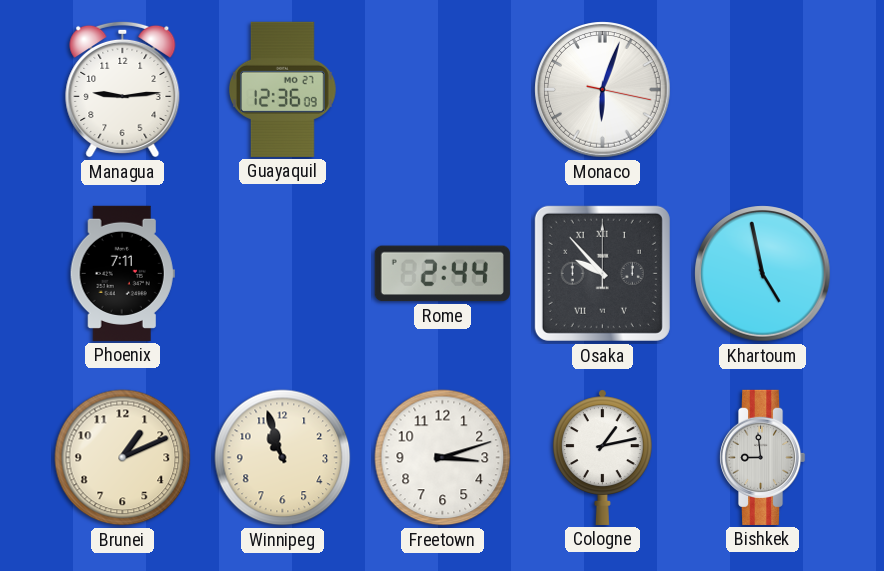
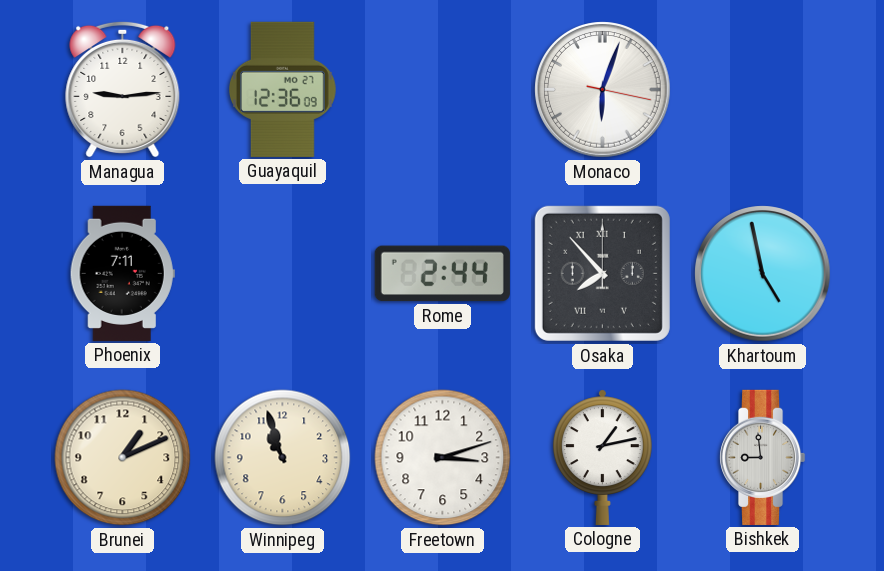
Osaka: 9:53 -> 7:53
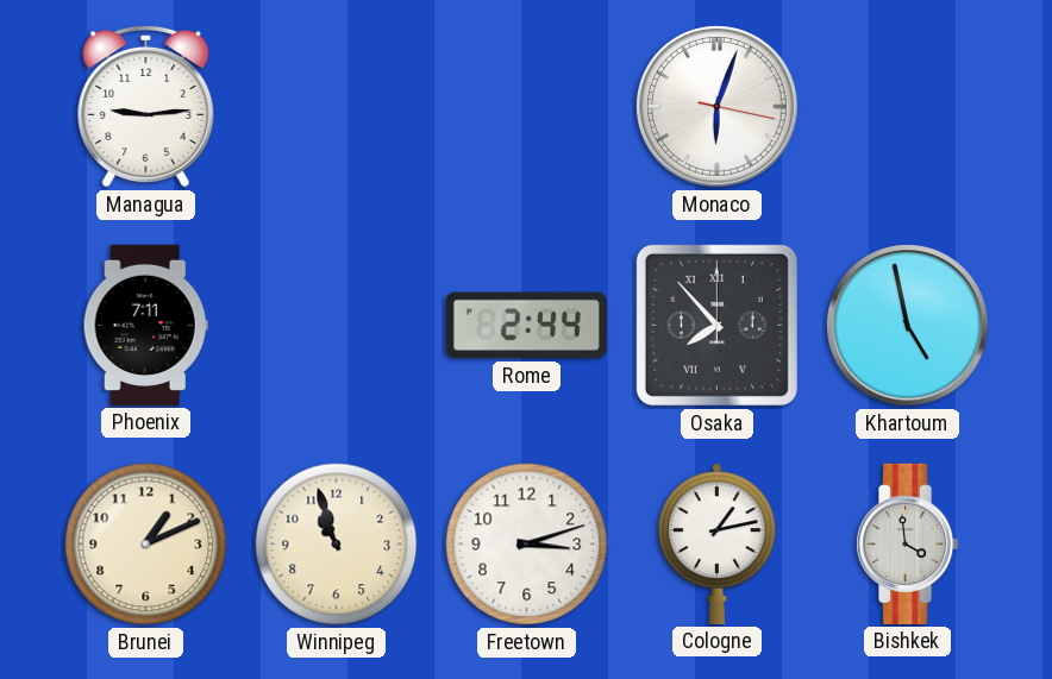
Guayaquil: 12:36 -> none
Bishkek: 8:59 -> 3:59
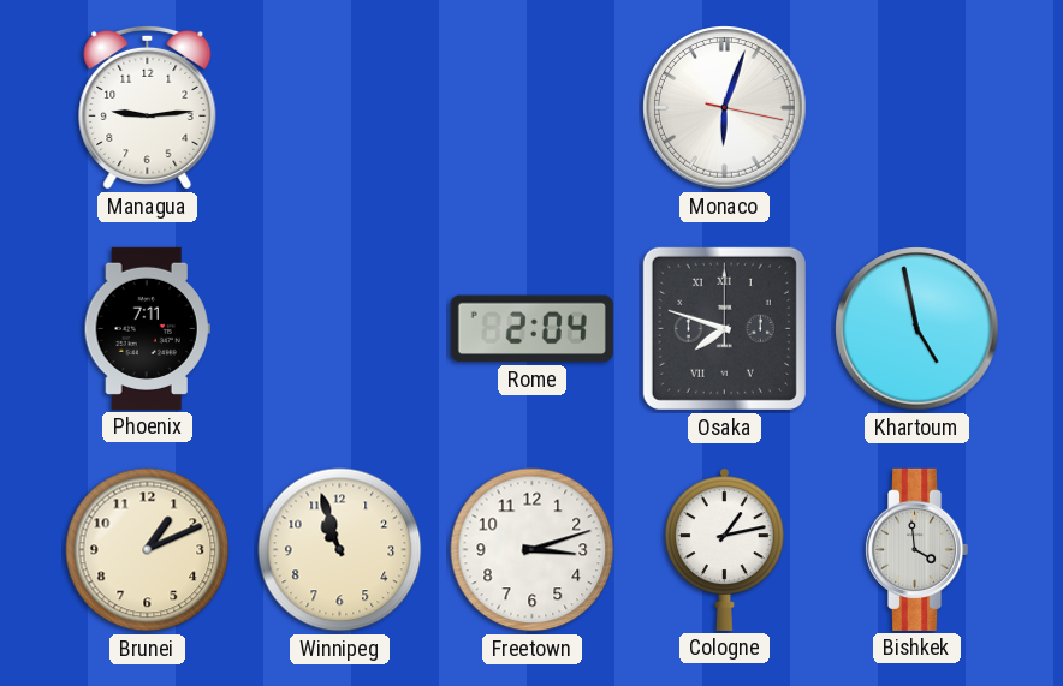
Rome: 2:44 -> 2:04
Osaka: 7:53 -> 7:48
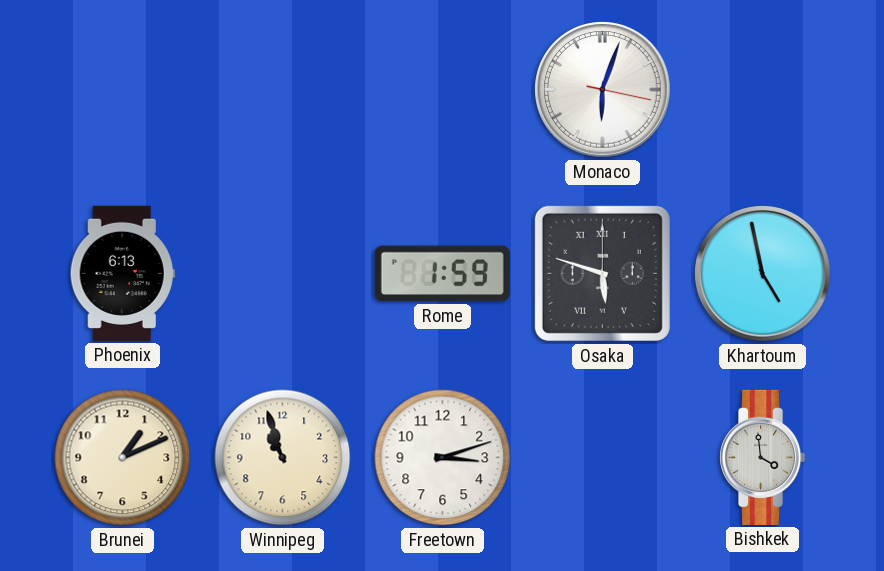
Managua: 9:14 -> none
Phoenix: 7:11 -> 6:13
Rome: 2:04 -> 1:59
Osaka: 7:48 -> 5:48
Cologne: 1:13 -> none
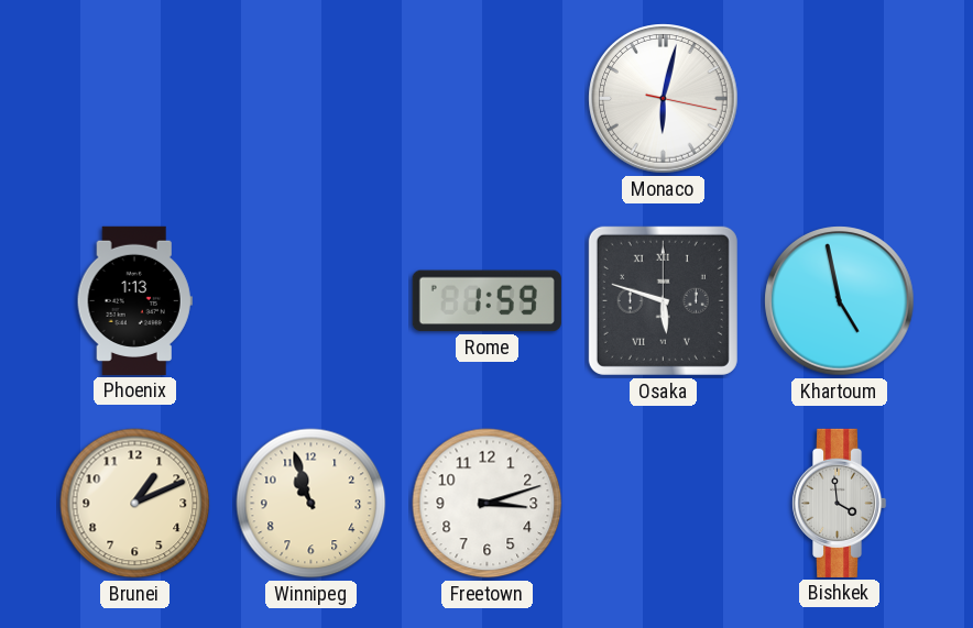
Monaco: 6:03 -> 6:02
Phoenix: 6:13 -> 1:13
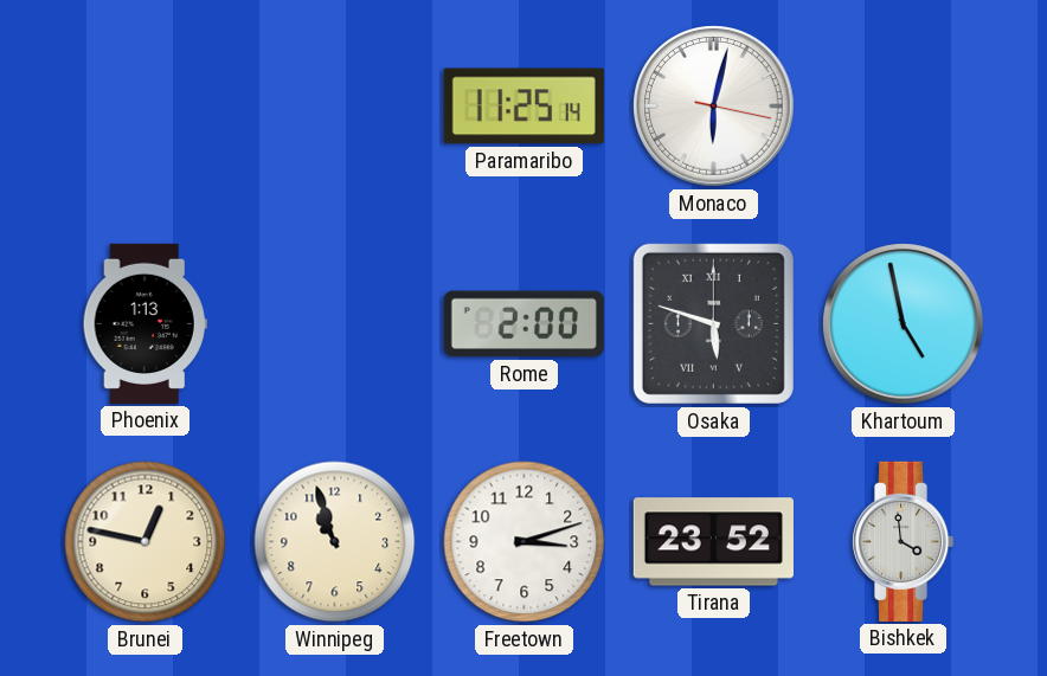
Paramaribo: none -> 11:25
Rome: 1:59 -> 2:00
Brunei: 1:11 -> 12:47
Tirana: none -> 23:52
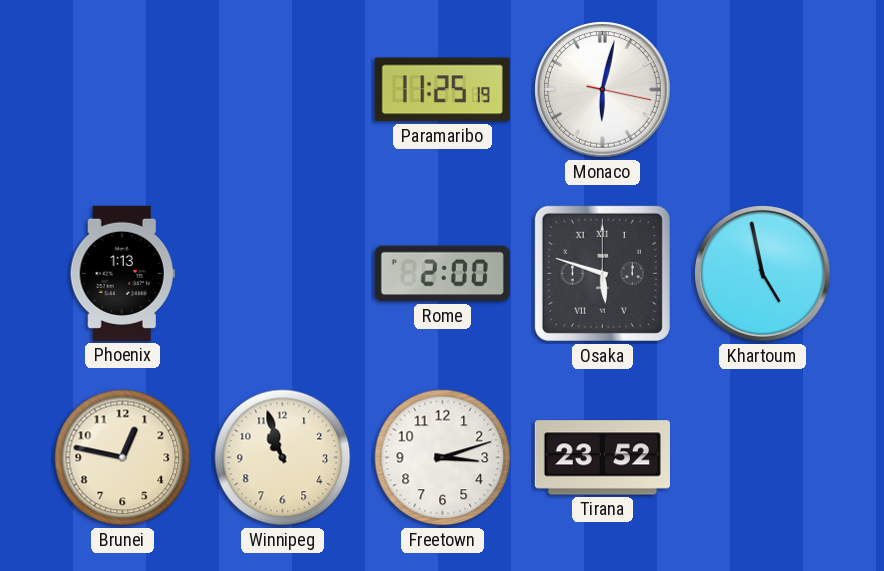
Paramaribo: 11:25:14 -> 11:25:19
Bishkek: 3:59 -> none
